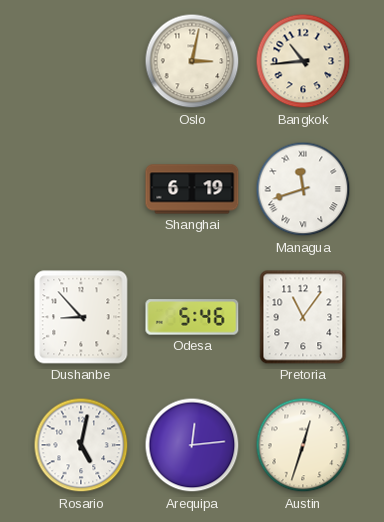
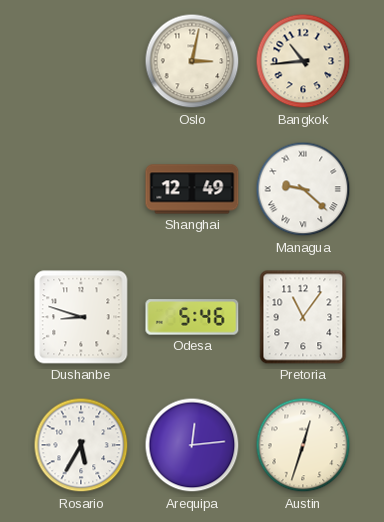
Shanghai: 6:19 -> 12:49
Managua: 11:42 -> 9:22
Dushanbe: 8:53 -> 8:48
Rosario: 5:02 -> 5:35
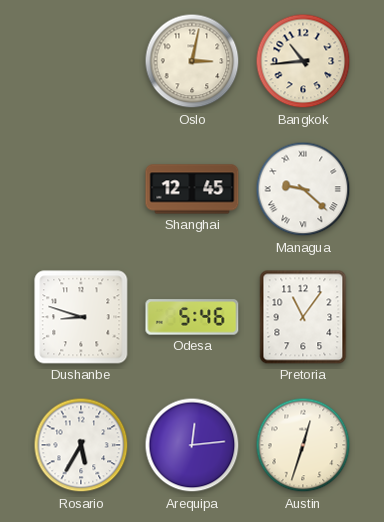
Shanghai: 12:49 -> 12:45
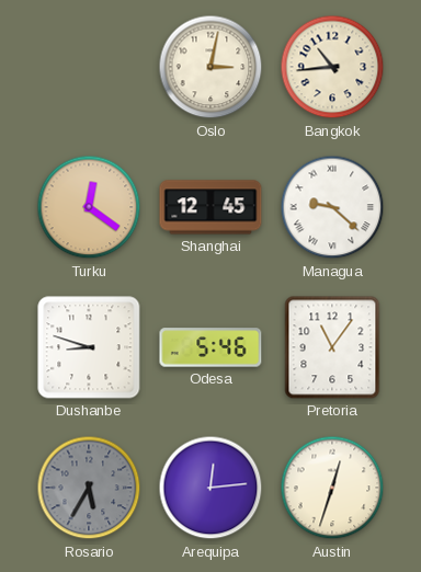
Turku: none -> 12:21
Rosario dial: white -> grey
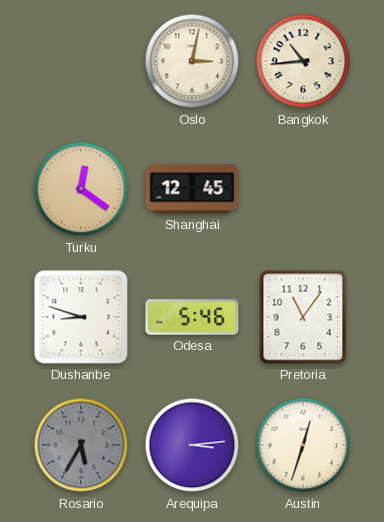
Managua: 9:22 -> none
Arequipa: 12:14 -> 3:14
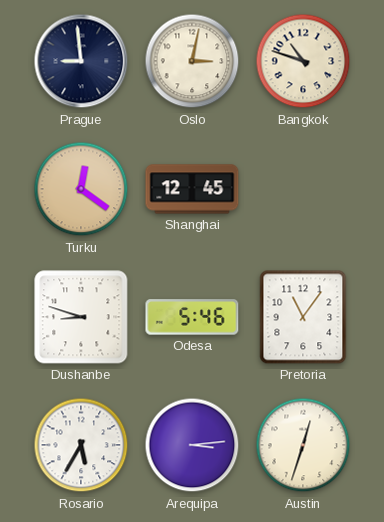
Prague: none -> 8:59
Bangkok: 10:44 -> 10:48
Rosario dial: grey -> white
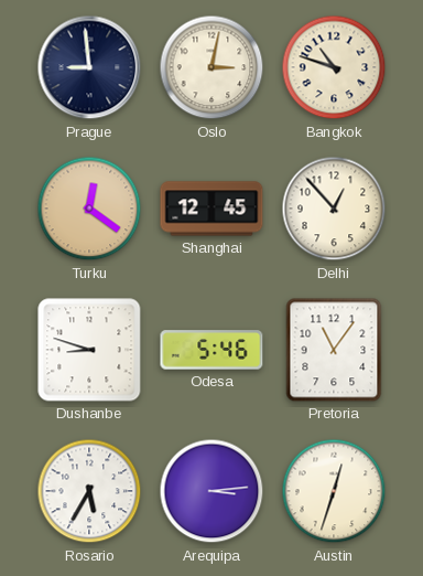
Delhi: none -> 12:53
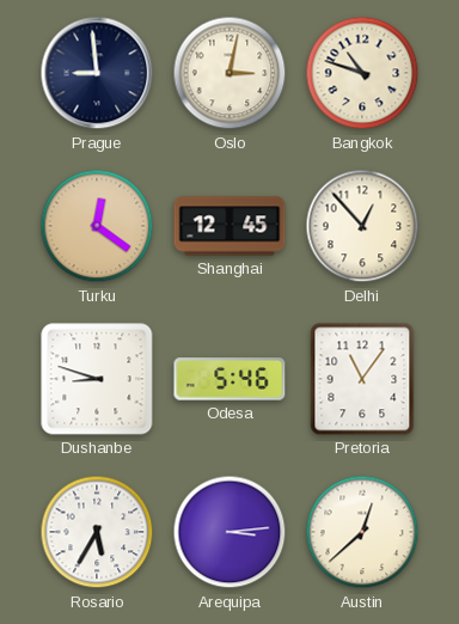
Austin: 12:33 -> 12:38
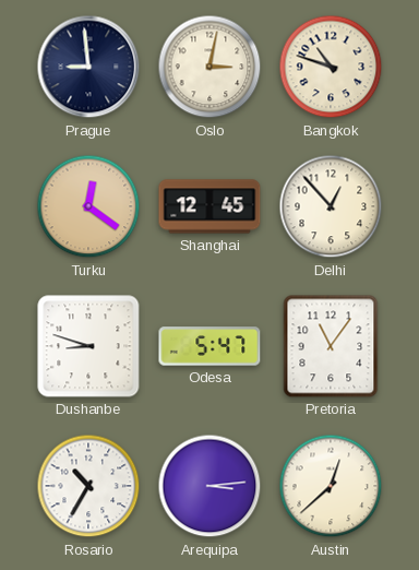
Odesa: 5:46 -> 5:47
Rosario: 5:35 -> 10:35
